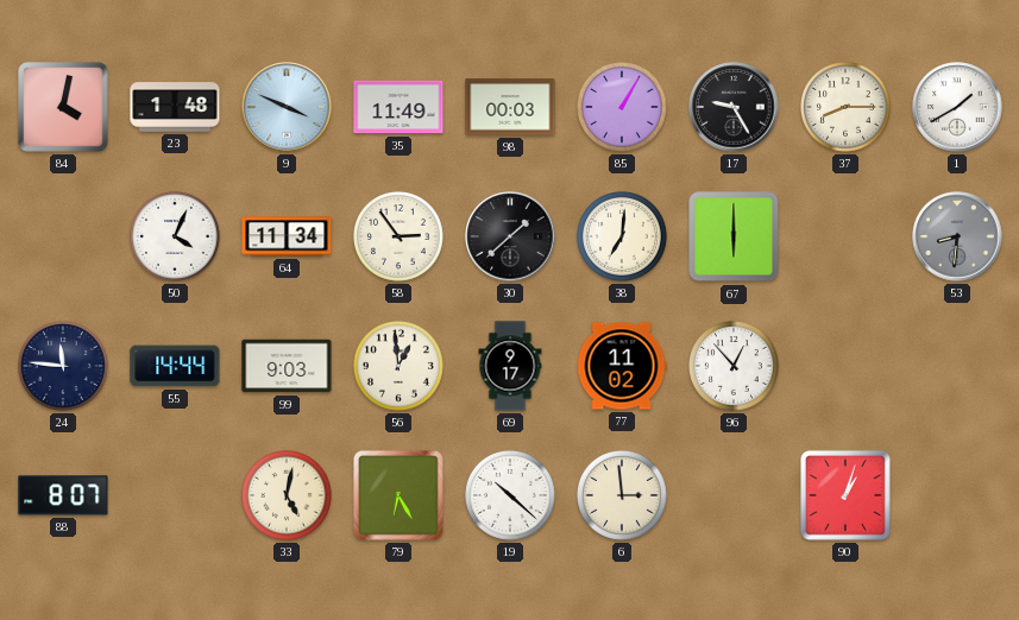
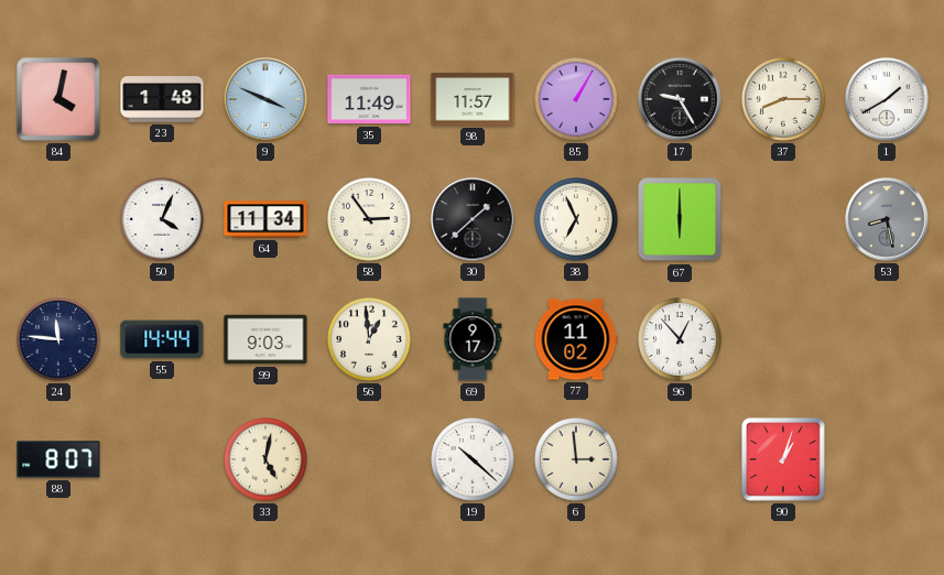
98: 00:03 -> 11:57
38: 7:01 -> 6:56
53: 8:31 -> 8:28
79: 6:25 -> none
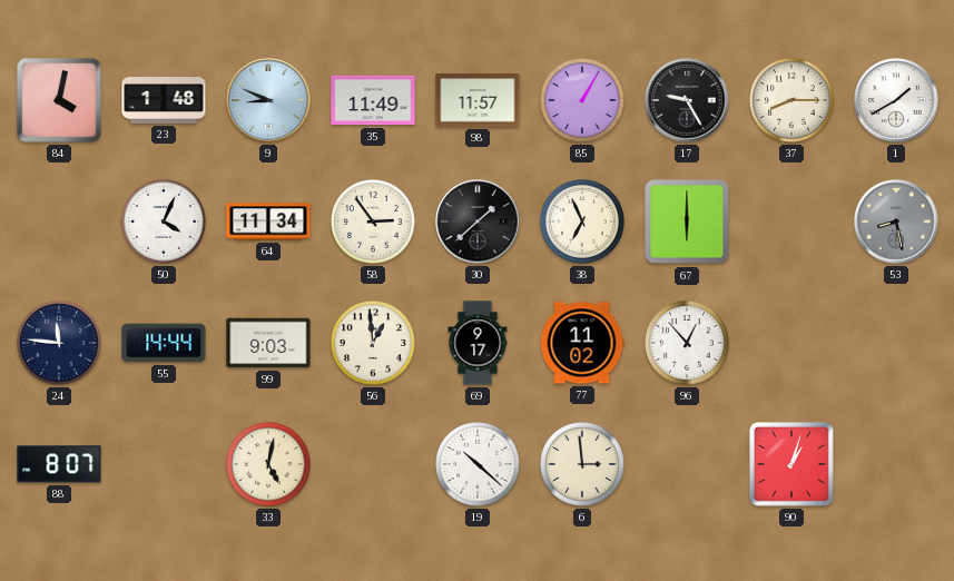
9: 3:49 -> 8:49
